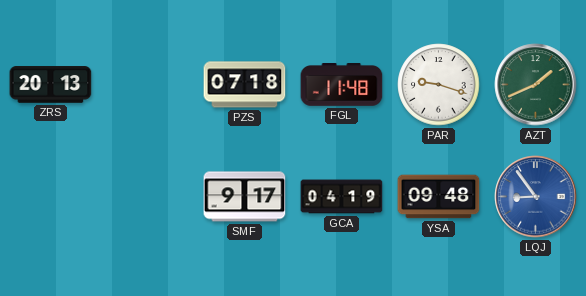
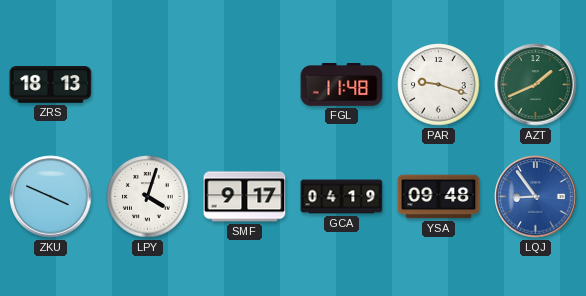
ZRS: 20:13 -> 18:13
PZS: 07:18 -> none
ZKU: none -> 3:49
LPY: none -> 4:03
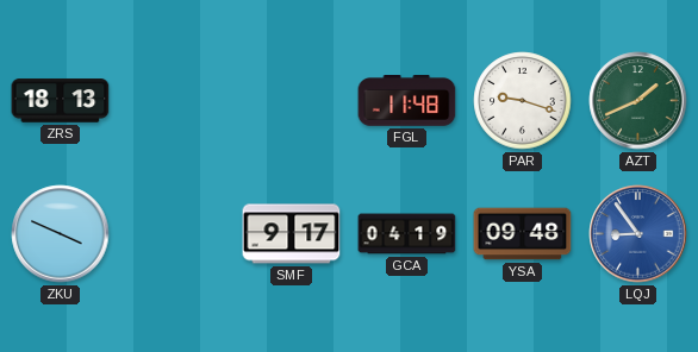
LPY: 4:03 -> none
